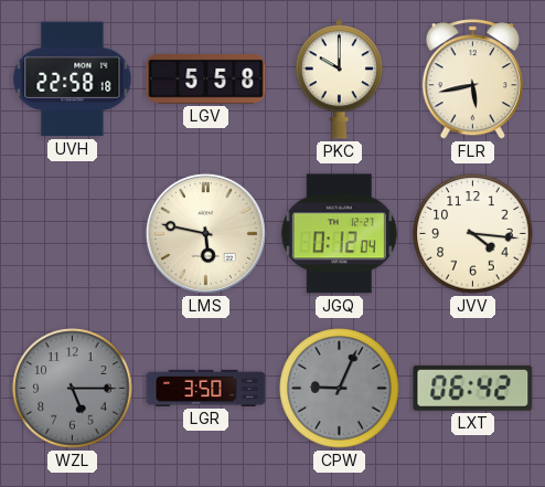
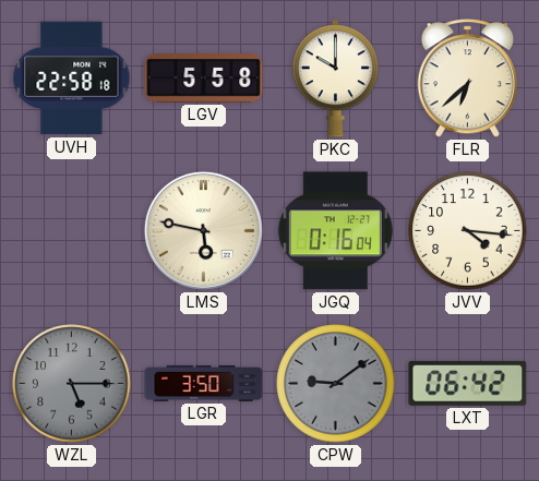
FLR: 5:43 -> 6:38
JGQ: 0:12 -> 0:16
CPW: 9:04 -> 9:09
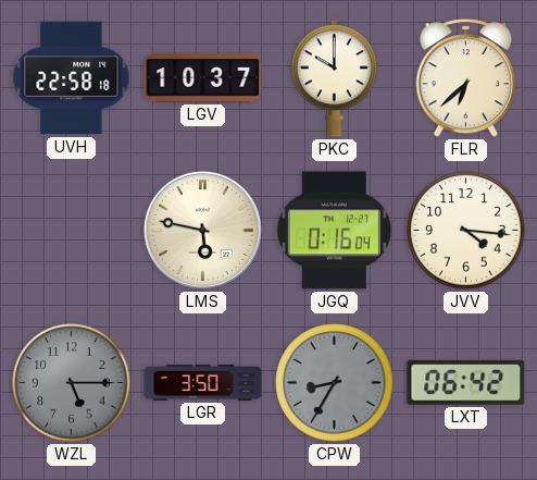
LGV: 5:58 -> 10:37
CPW: 9:09 -> 8:35
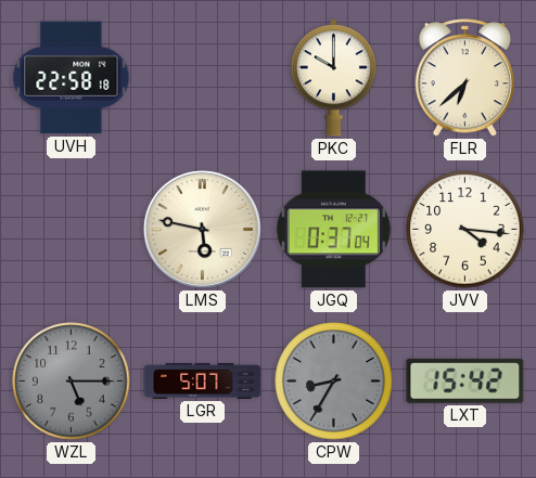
LGV: 10:37 -> none
JGQ: 0:16 -> 0:37
LGR: 3:50 -> 5:07
LXT: 06:42 -> 15:42
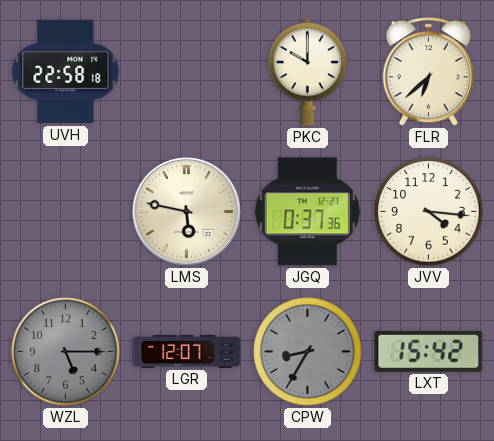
JGQ: 0:37:04 -> 0:37:36
LGR: 5:07 -> 12:07
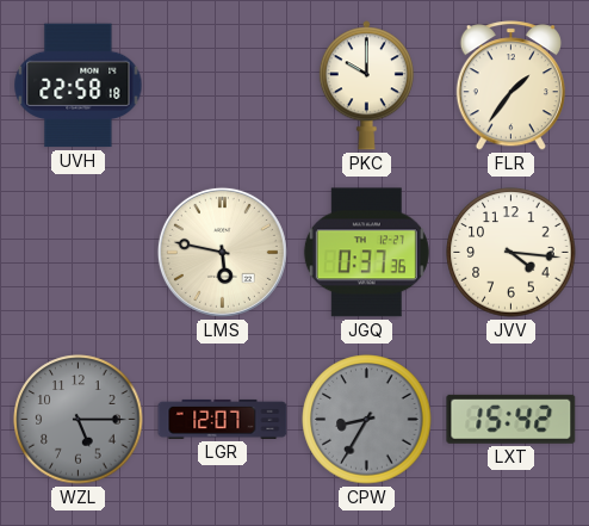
FLR: 6:38 -> 1:36
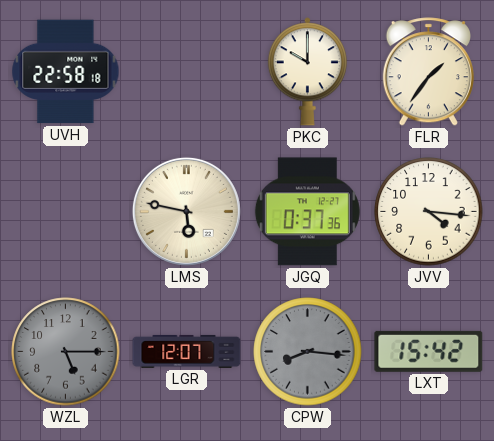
CPW: 8:35 -> 8:16
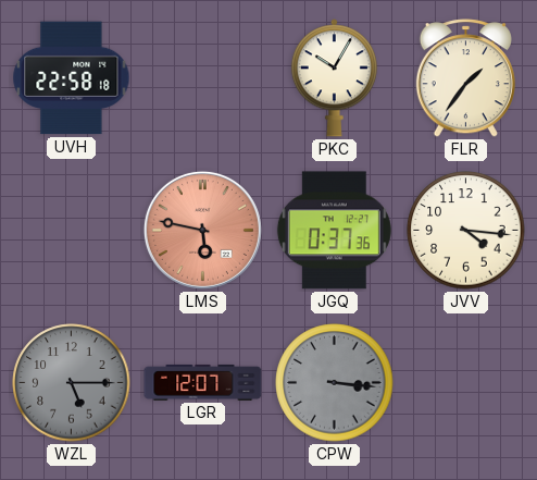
PKC: 10:00 -> 10:05
LMS dial: cream -> salmon
CPW: 8:16 -> 3:16
LXT: 15:42 -> none
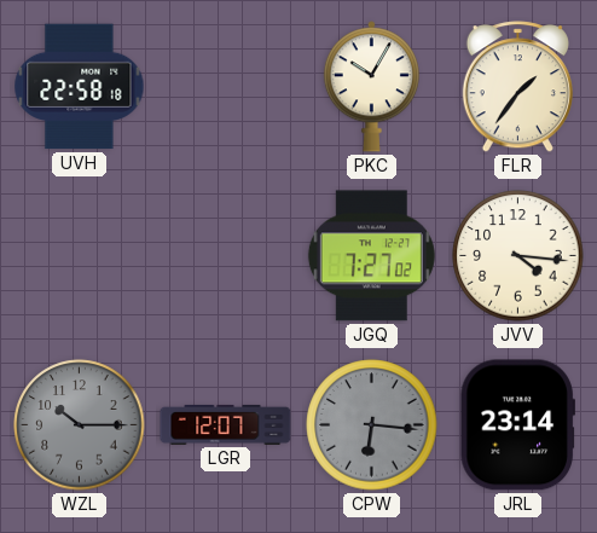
LMS: 5:47 -> none
JGQ: 0:37 -> 7:27
WZL: 5:15 -> 10:15
CPW: 3:16 -> 6:16
JRL: none -> 23:14
